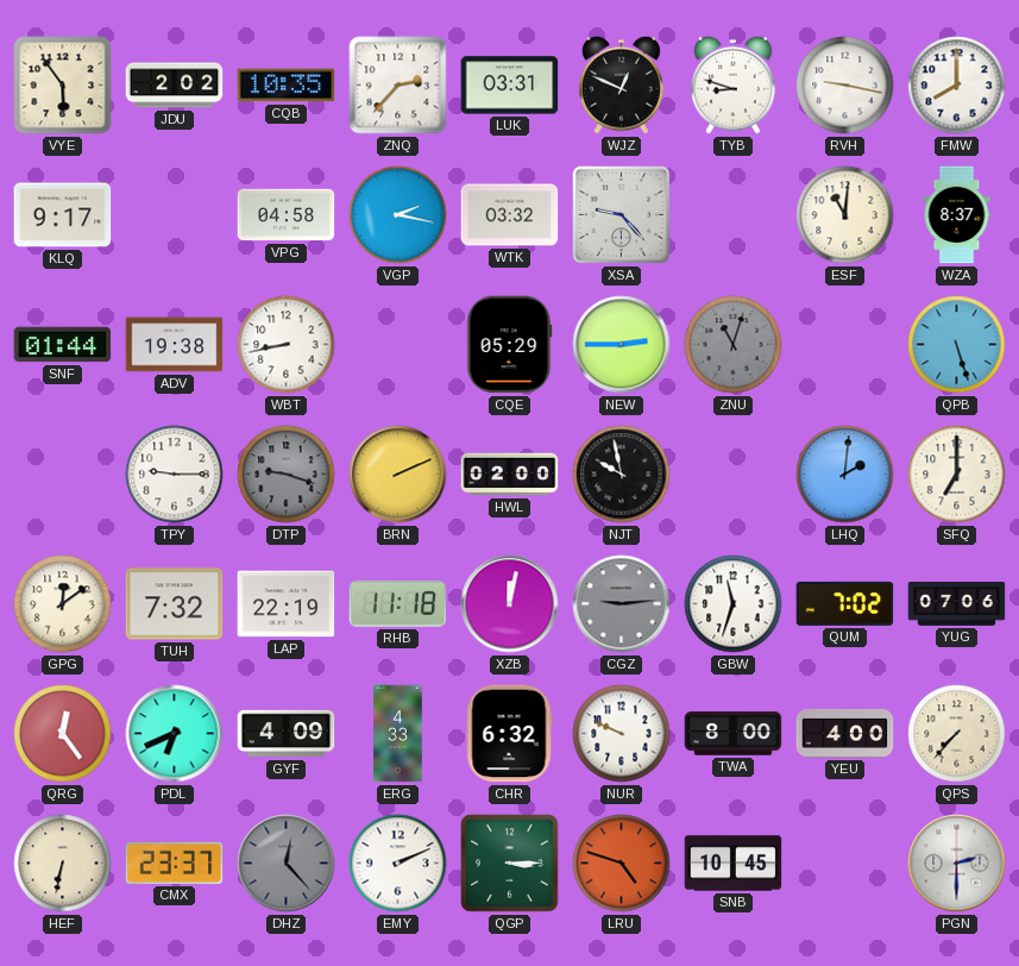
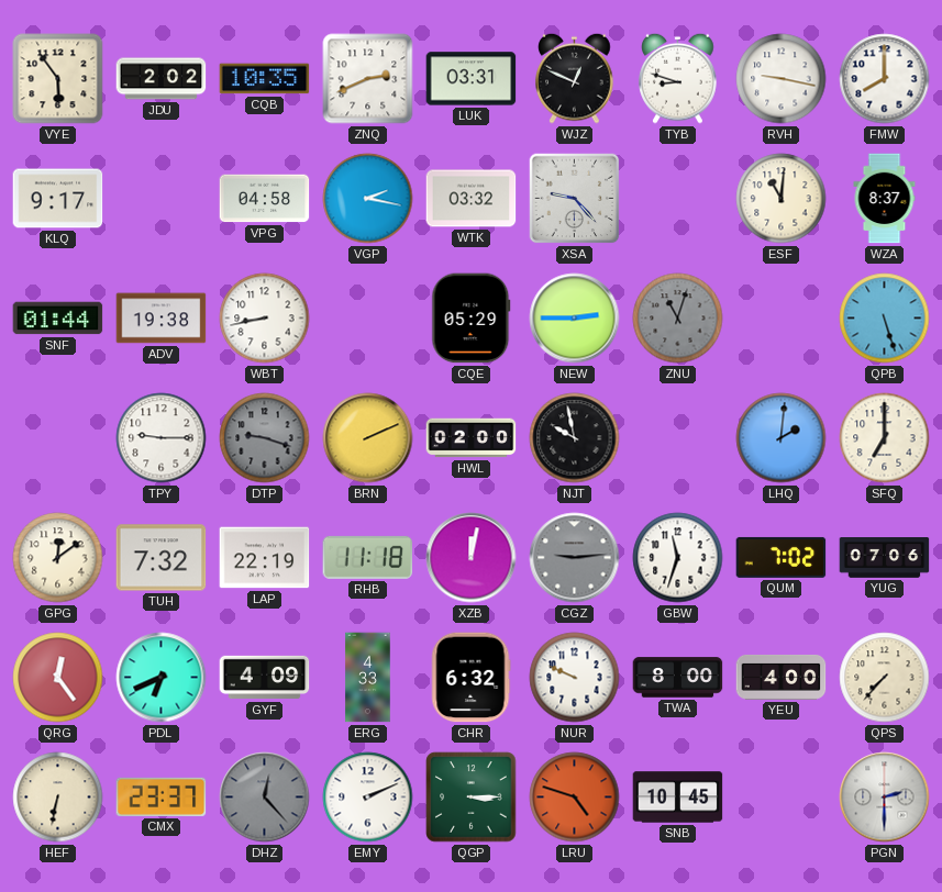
ZNQ: 2:37 -> 2:41
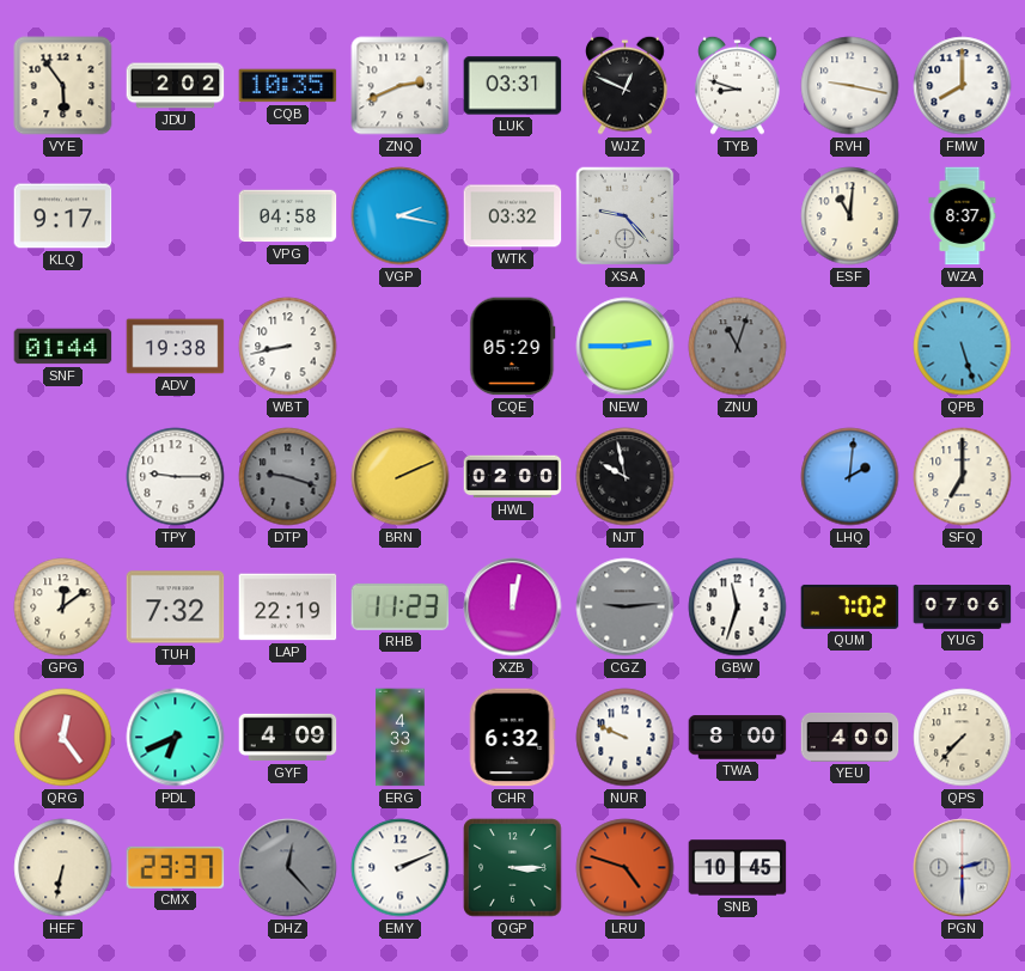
RHB: 11:18 -> 11:23
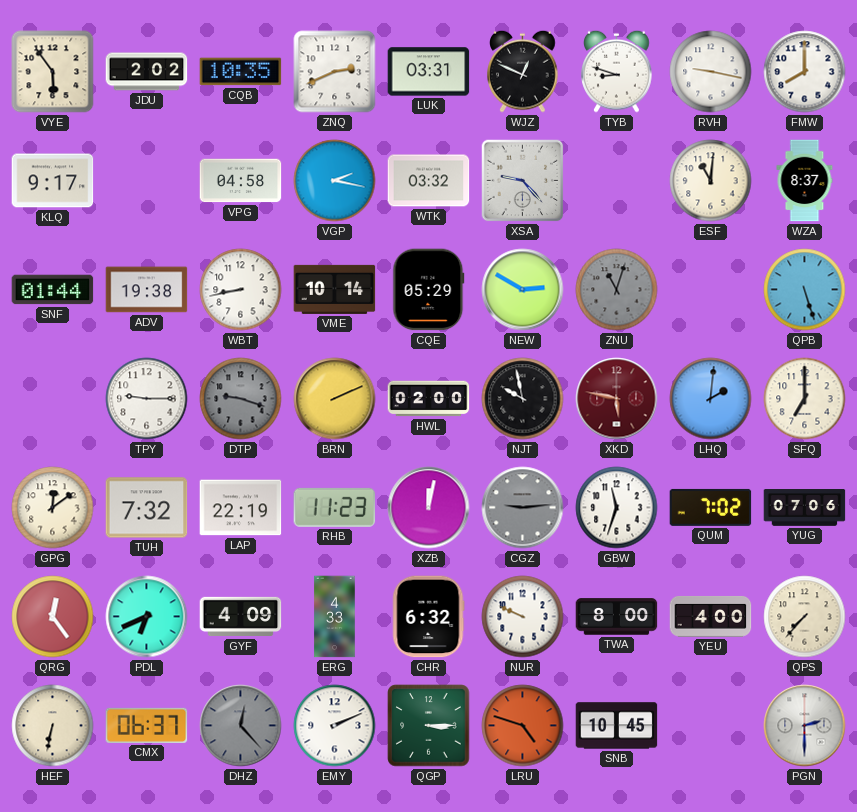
VME: none -> 10:14
NEW: 2:45 -> 2:50
XKD: none -> 5:47
CMX: 23:37 -> 06:37
